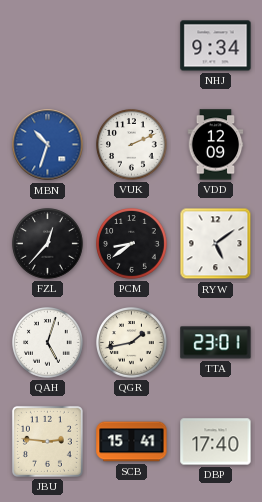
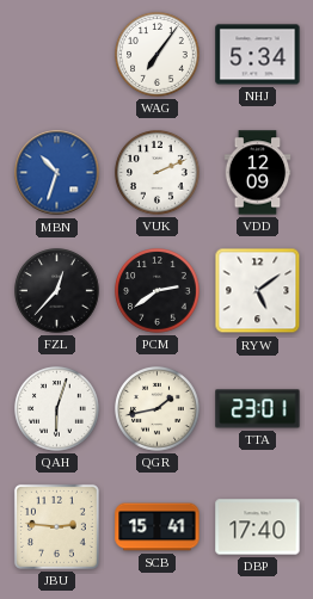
WAG: none -> 7:06
NHJ: 9:34 -> 5:34
PCM: 8:39 -> 2:39
QAH: 5:03 -> 6:03
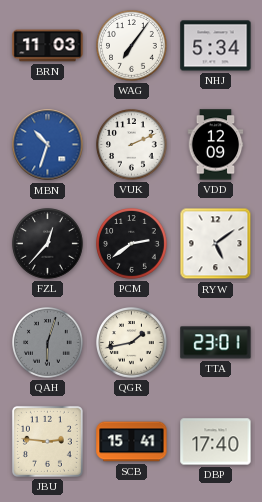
BRN: none -> 11:03
QAH dial: white -> grey
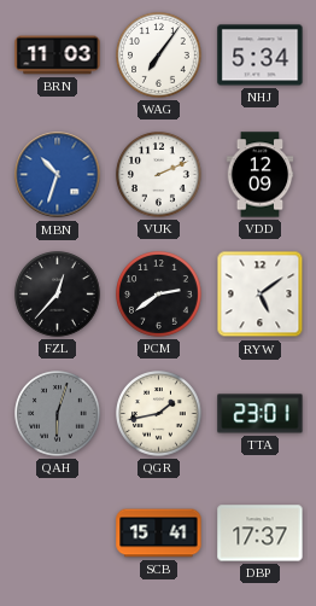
JBU: 2:46 -> none
DBP: 17:40 -> 17:37
